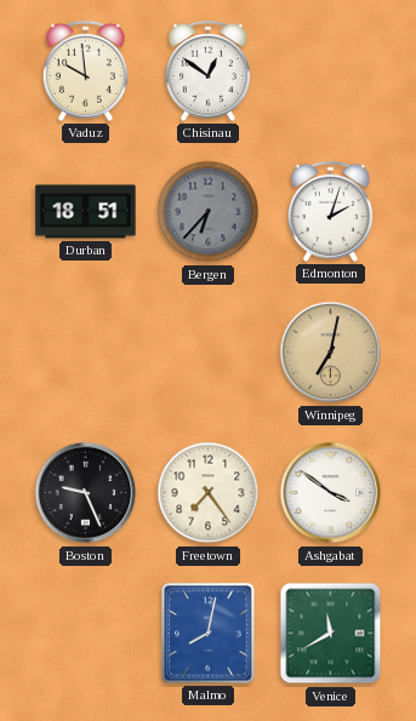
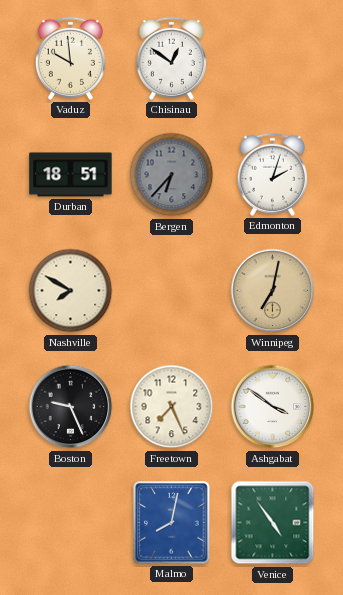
Nashville: none -> 7:50
Freetown: 7:24 -> 7:26
Venice: 11:40 -> 4:54
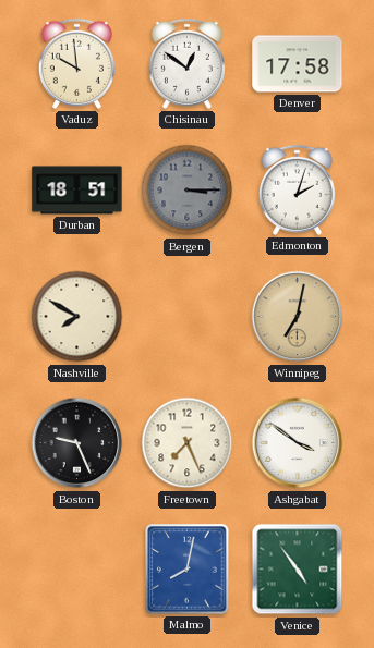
Denver: none -> 17:58
Bergen: 6:37 -> 3:15
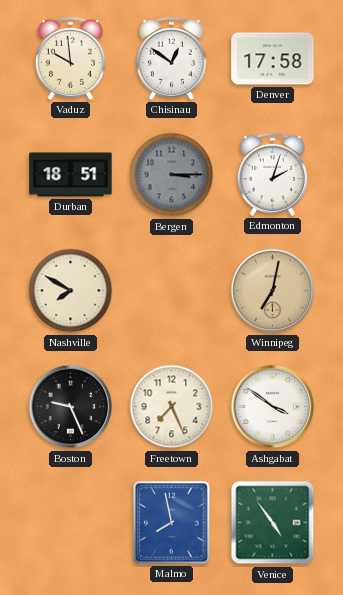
Malmo: 8:02 -> 7:58
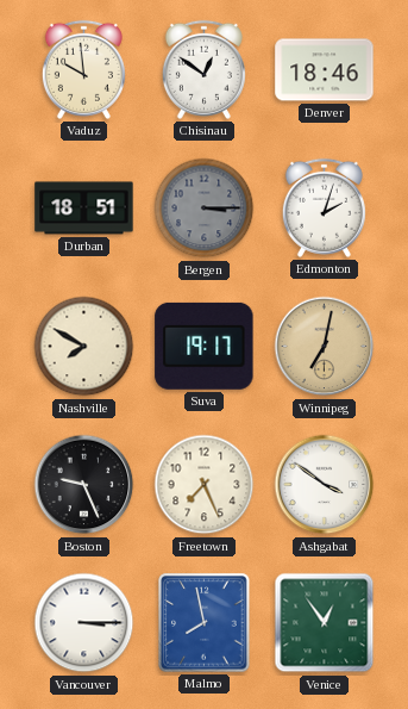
Denver: 17:58 -> 18:46
Suva: none -> 19:17
Vancouver: none -> 3:15
Venice: 4:54 -> 12:54
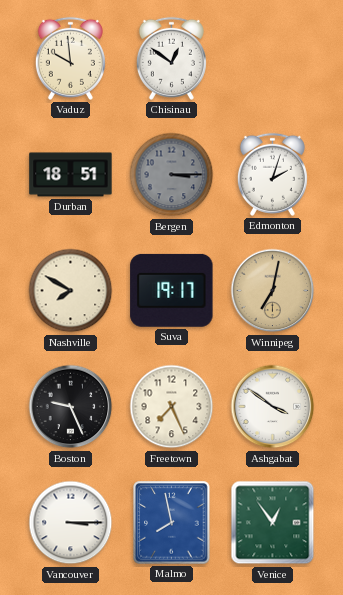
Denver: 18:46 -> none
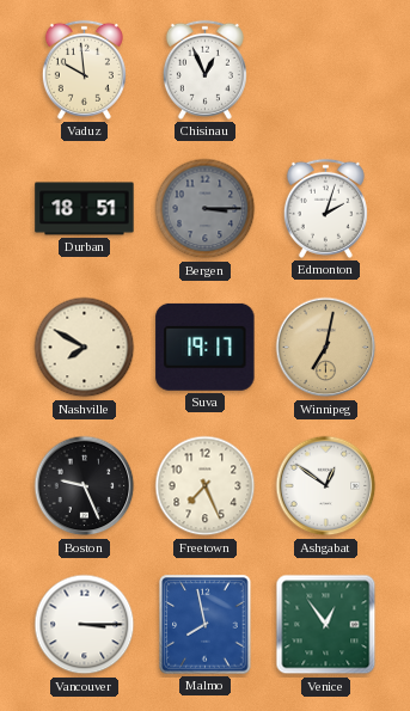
Chisinau: 12:51 -> 12:56
Ashgabat: 3:51 -> 12:51
